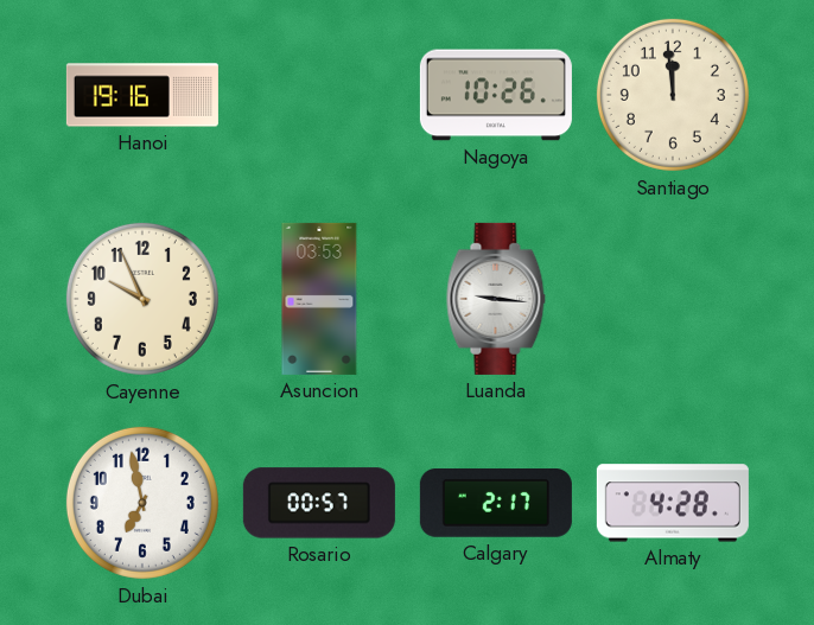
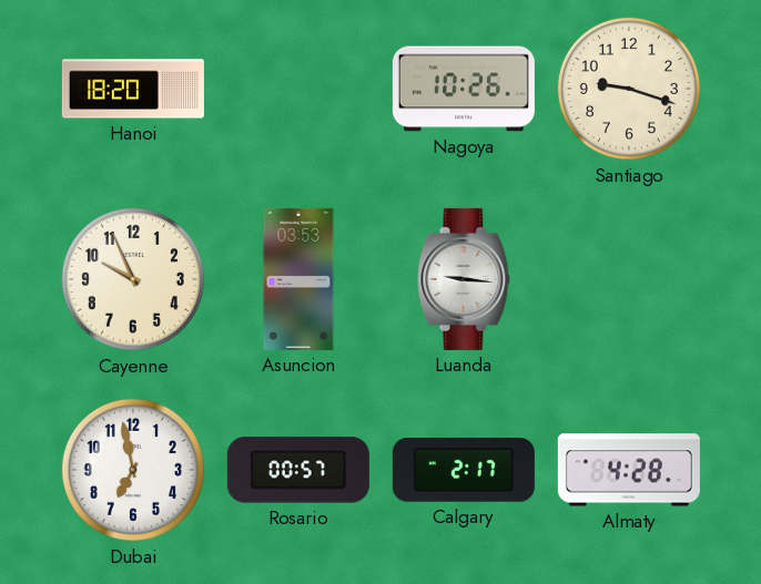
Hanoi: 19:16 -> 18:20
Santiago: 11:59 -> 9:18
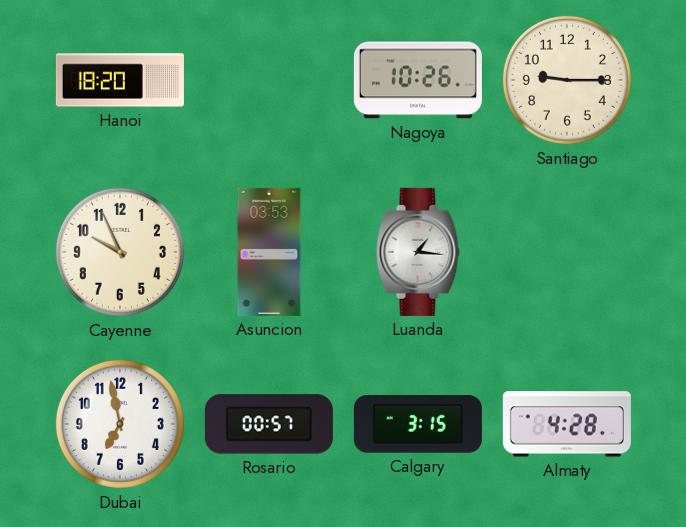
Santiago: 9:18 -> 9:15
Luanda: 9:16 -> 1:16
Calgary: 2:17 -> 3:15
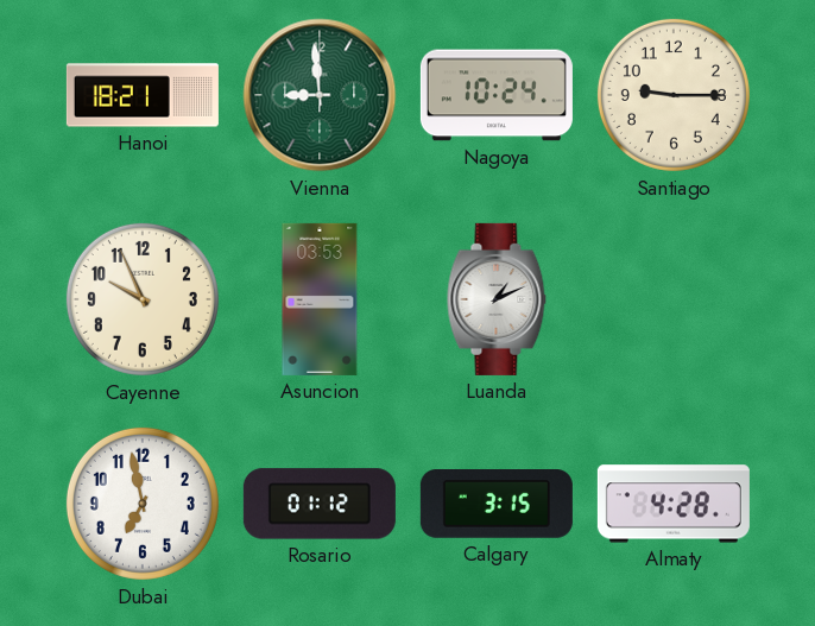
Hanoi: 18:20 -> 18:21
Vienna: none -> 8:59
Nagoya: 10:26 -> 10:24
Luanda: 1:16 -> 1:11
Rosario: 00:57 -> 01:12
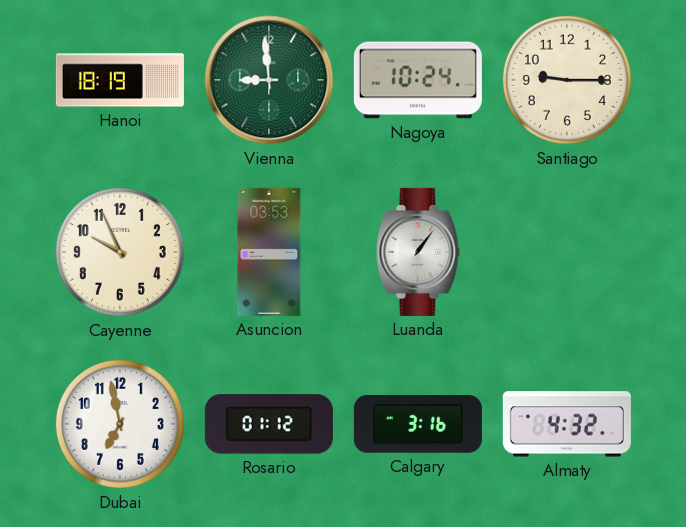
Hanoi: 18:21 -> 18:19
Luanda: 1:11 -> 1:06
Calgary: 3:15 -> 3:16
Almaty: 4:28 -> 4:32
